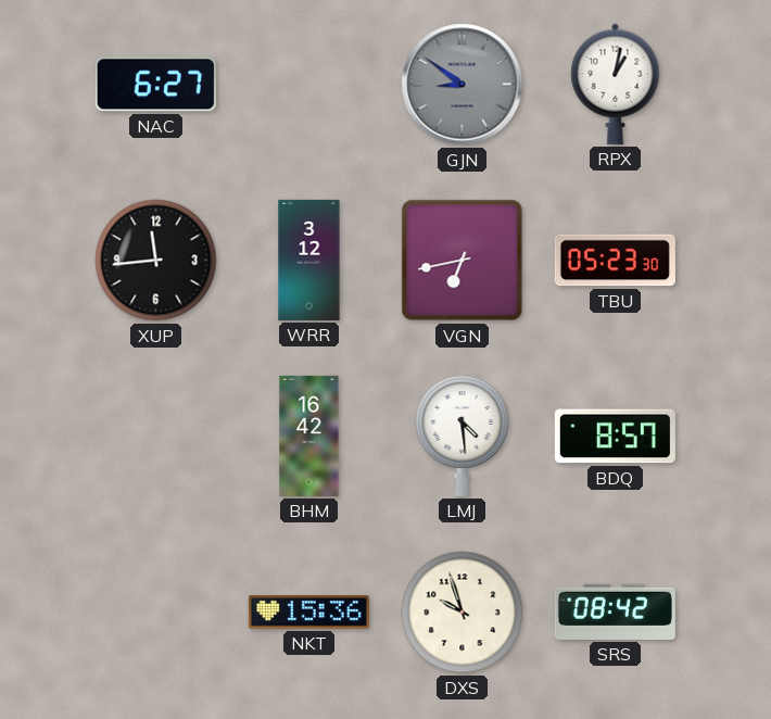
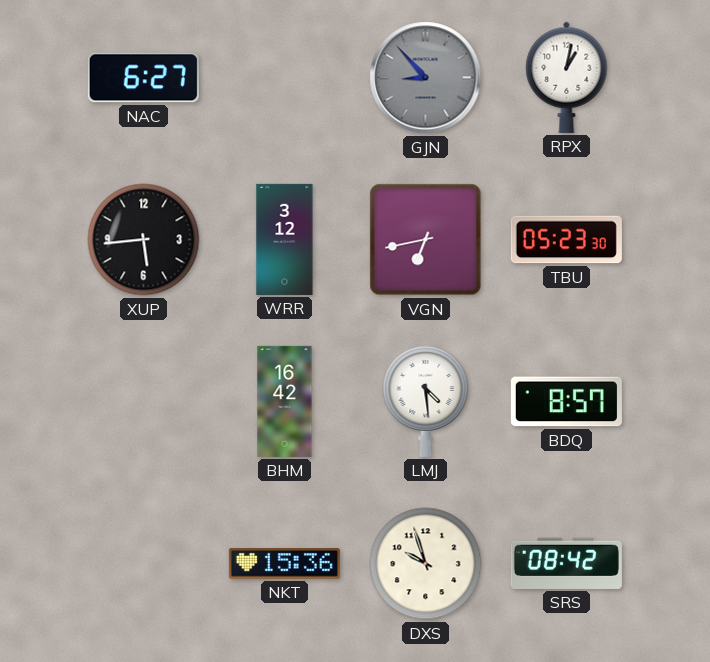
GJN: 8:51 -> 8:53
XUP: 11:44 -> 5:44
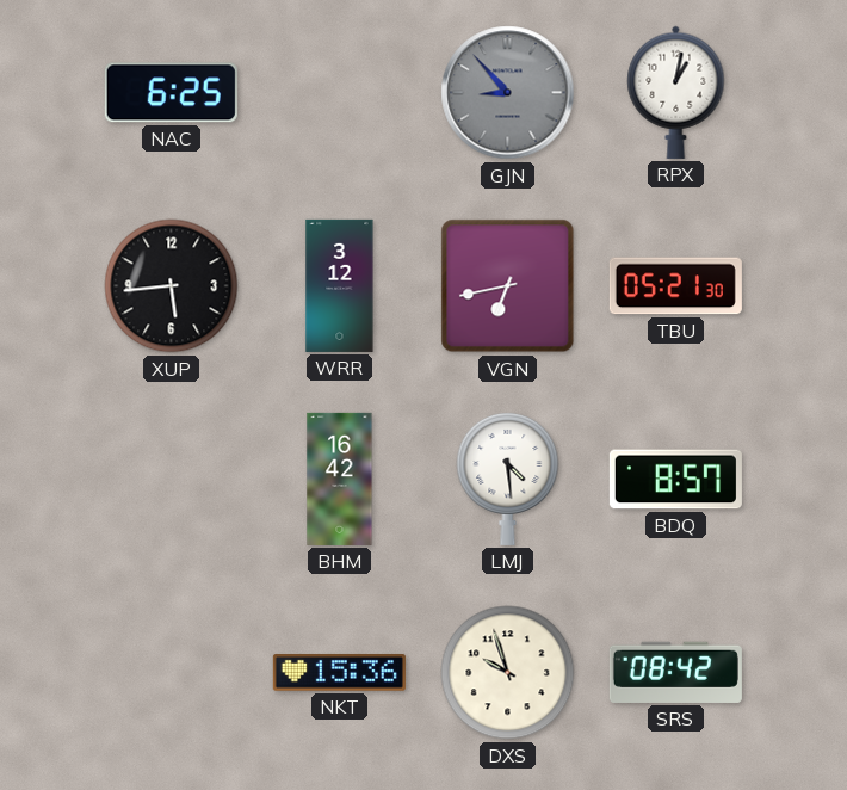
NAC: 6:27 -> 6:25
TBU: 05:23 -> 05:21
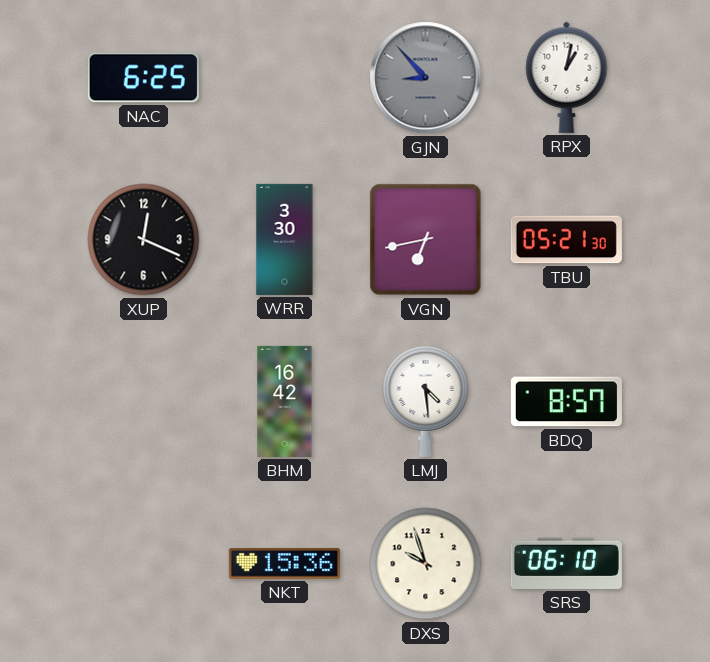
XUP: 5:44 -> 12:19
WRR: 3:12 -> 3:30
SRS: 08:42 -> 06:10
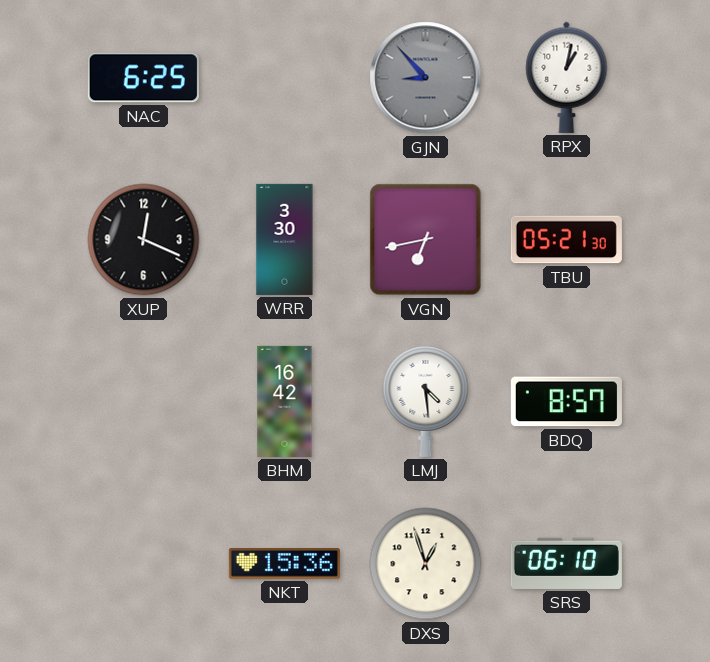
DXS: 9:57 -> 12:57
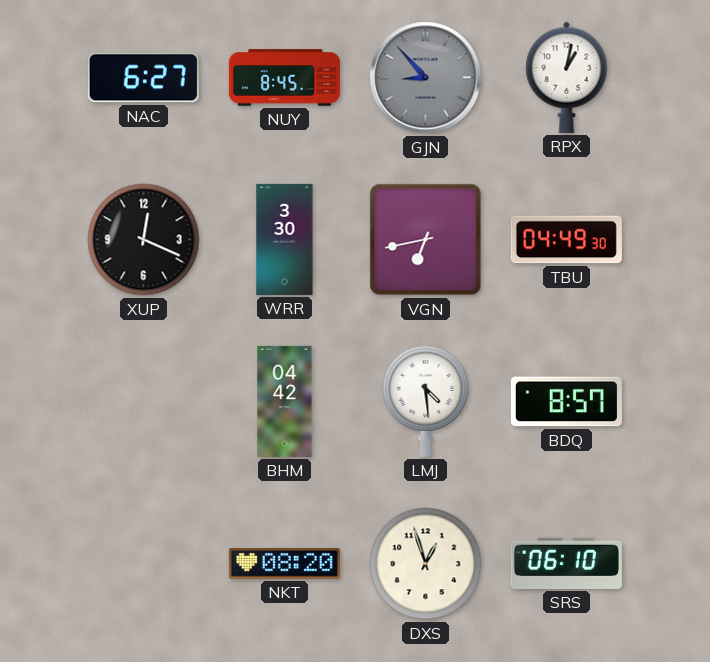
NAC: 6:25 -> 6:27
NUY: none -> 8:45
TBU: 05:21 -> 04:49
BHM: 16:42 -> 04:42
NKT: 15:36 -> 08:20
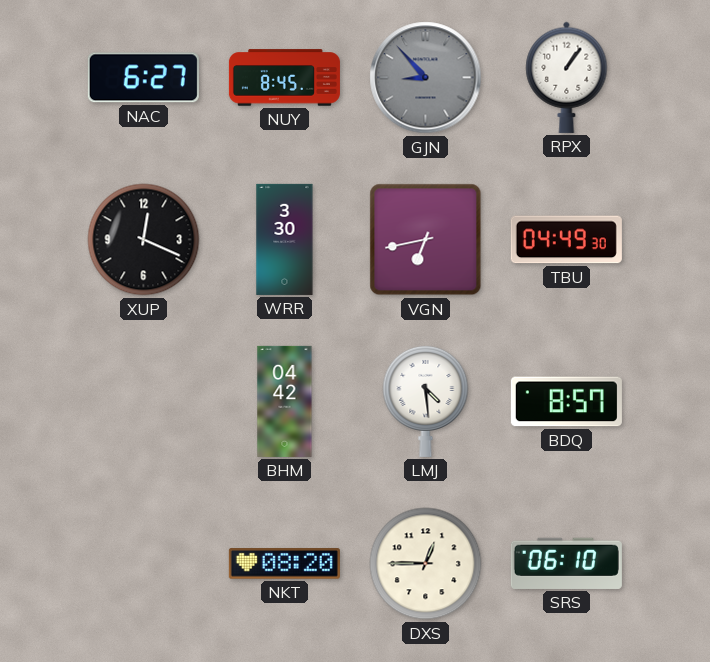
RPX: 1:02 -> 1:06
DXS: 12:57 -> 12:45
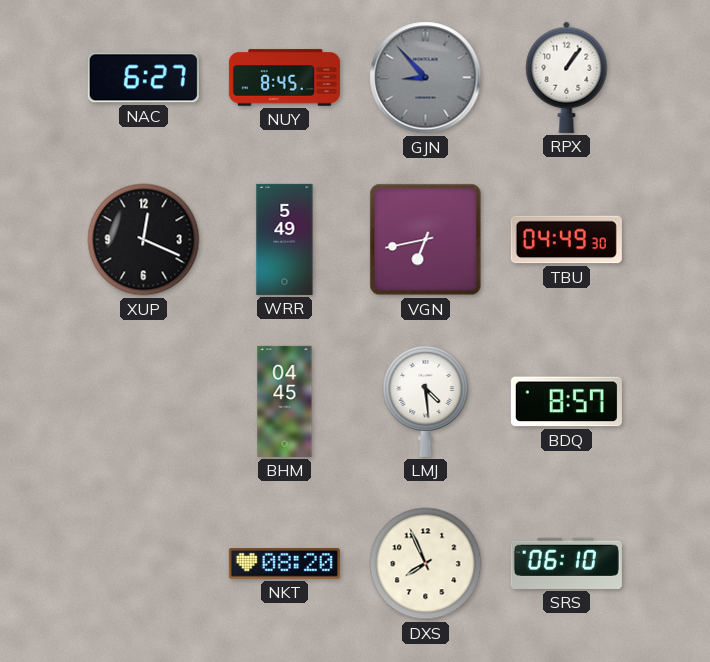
WRR: 3:30 -> 5:49
BHM: 04:42 -> 04:45
DXS: 12:45 -> 7:56
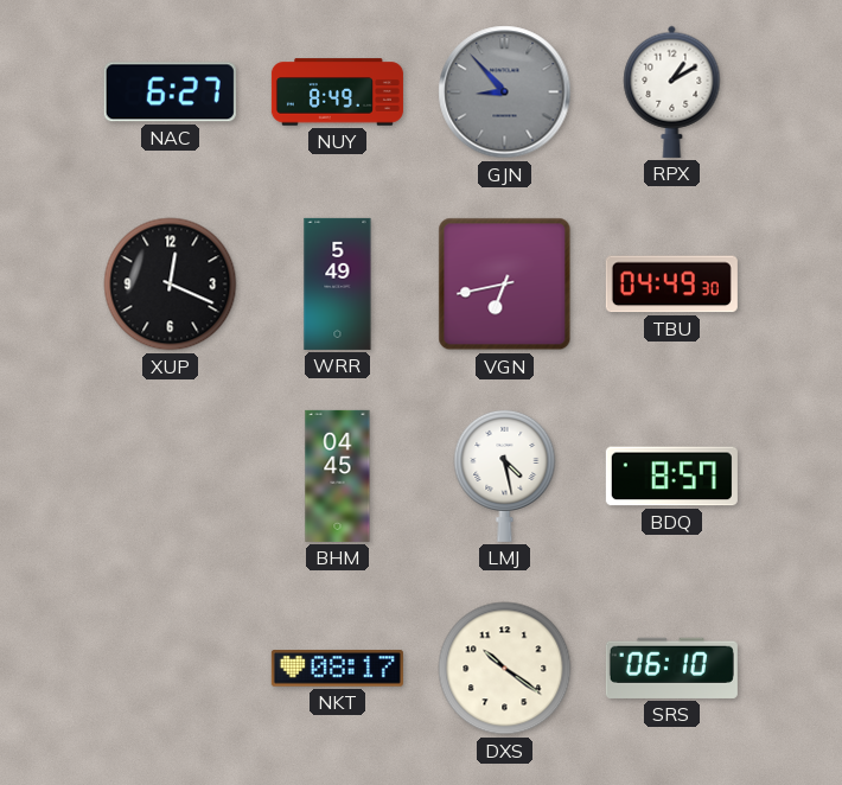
NUY: 8:45 -> 8:49
RPX: 1:06 -> 1:10
LMJ: 4:29 -> 4:28
NKT: 08:20 -> 08:17
DXS: 7:56 -> 10:21
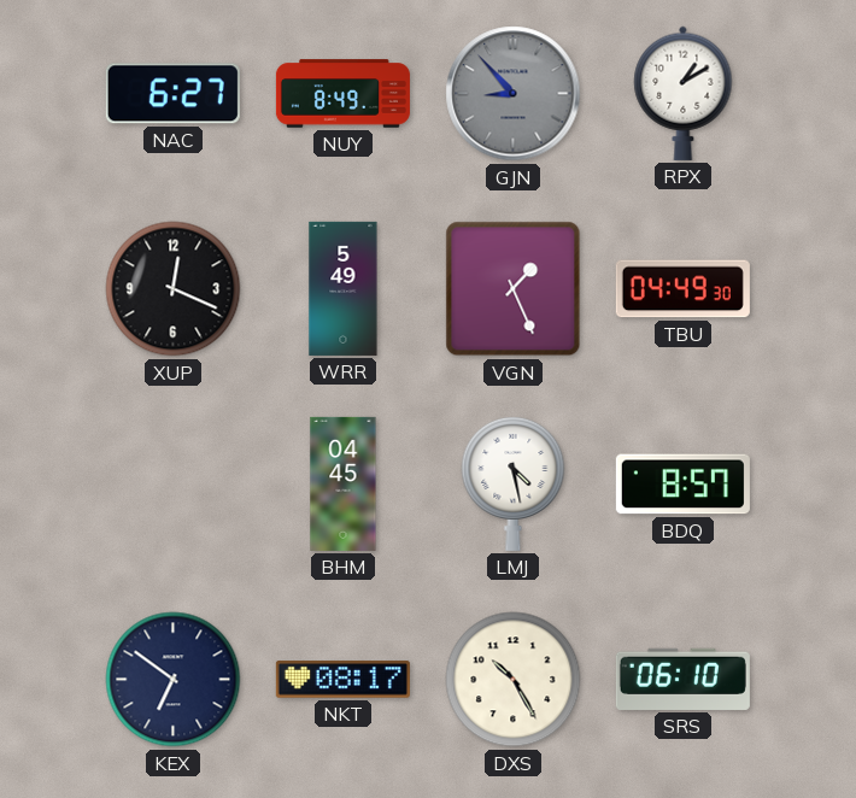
VGN: 6:43 -> 1:26
KEX: none -> 6:51
DXS: 10:21 -> 10:25
